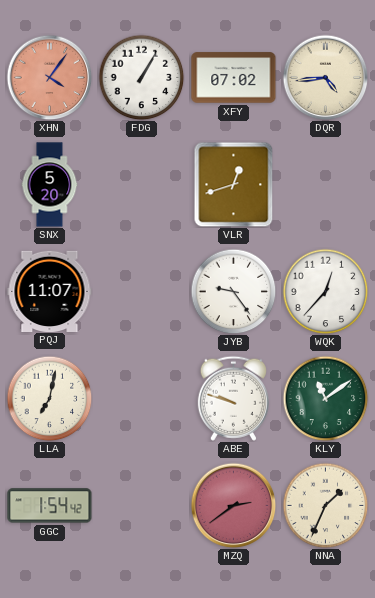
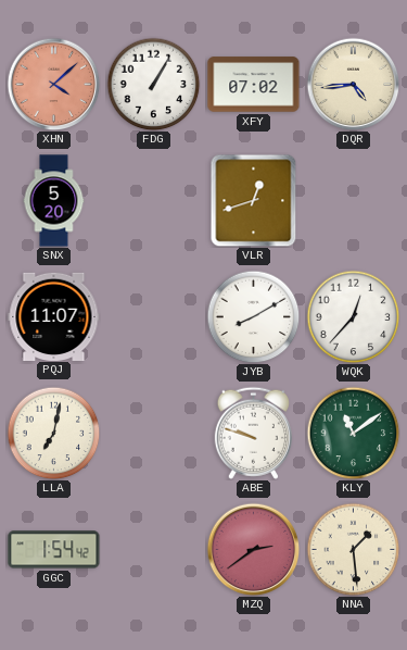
XHN: 4:06 -> 4:08
JYB: 9:24 -> 8:10
NNA: 1:34 -> 1:29
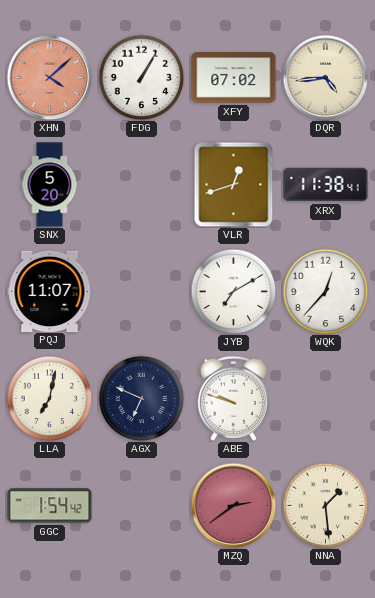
XRX: none -> 11:38
JYB: 8:10 -> 7:10
AGX: none -> 6:49
KLY: 11:09 -> none
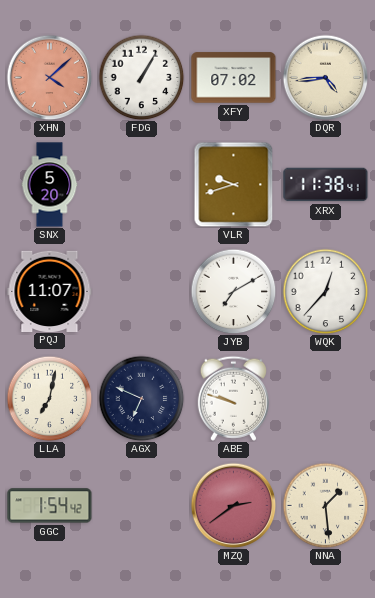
VLR: 12:42 -> 9:42
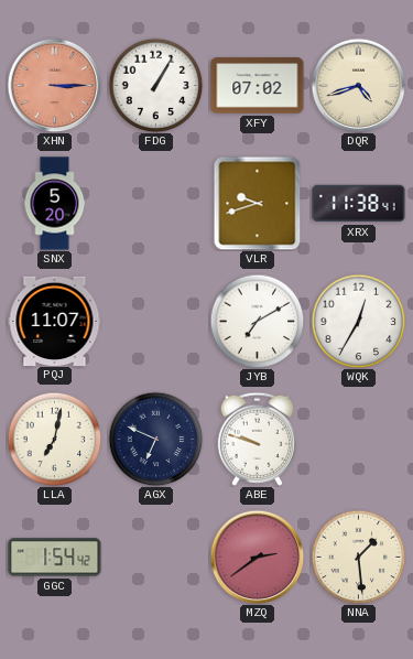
XHN: 4:08 -> 3:15
DQR: 4:44 -> 4:42
WQK: 12:37 -> 12:35
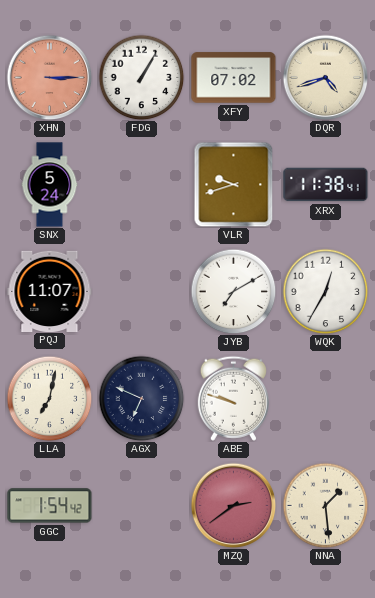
SNX: 5:20 -> 5:24
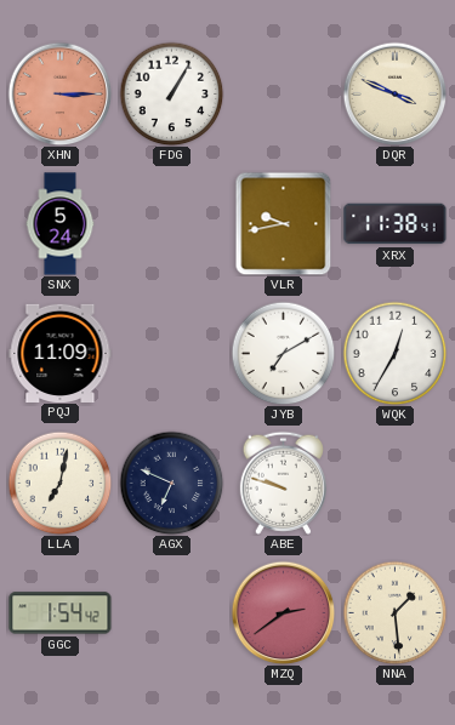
XFY: 07:02 -> none
DQR: 4:42 -> 3:49
VLR: 9:42 -> 9:43
PQJ: 11:07 -> 11:09
